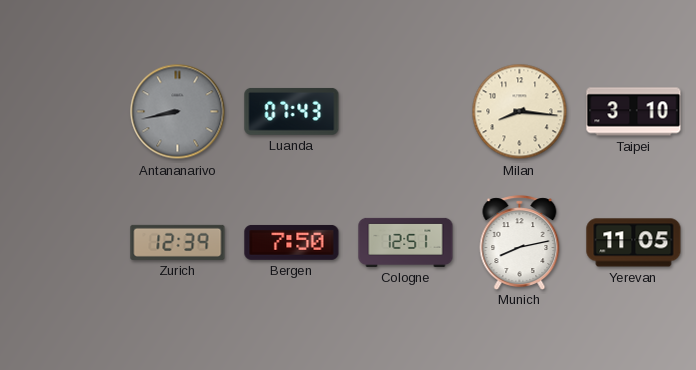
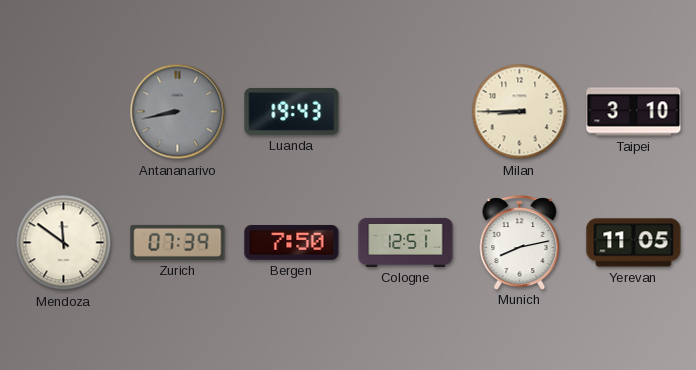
Luanda: 07:43 -> 19:43
Milan: 8:16 -> 8:45
Mendoza: none -> 11:51
Zurich: 12:39 -> 07:39
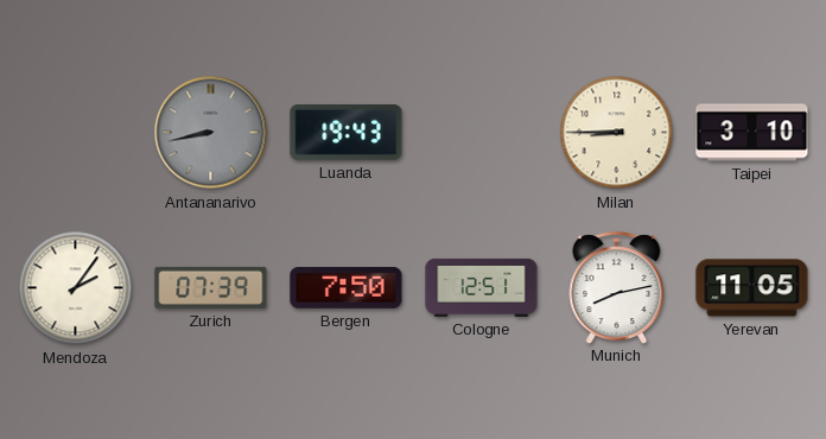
Mendoza: 11:51 -> 2:06
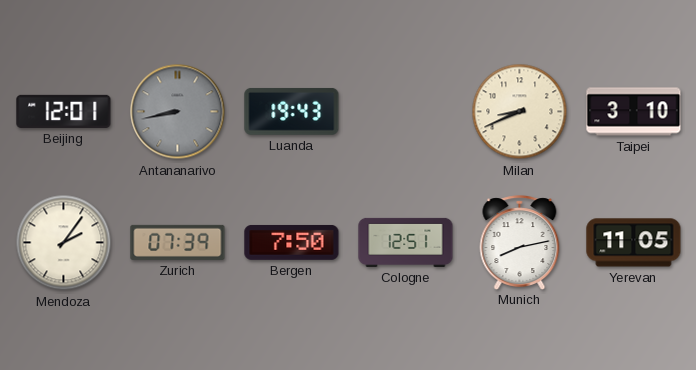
Beijing: none -> 12:01
Milan: 8:45 -> 8:41
